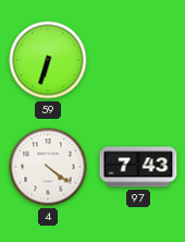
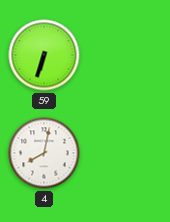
4: 4:21 -> 8:02
97: 7:43 -> none
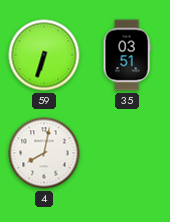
35: none -> 03:51
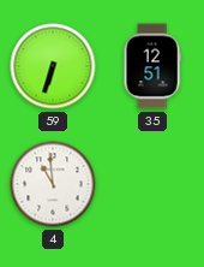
35: 03:51 -> 12:51
4: 8:02 -> 10:59
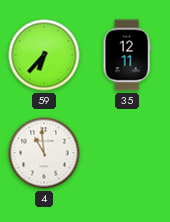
59: 6:33 -> 6:37
35: 12:51 -> 12:11
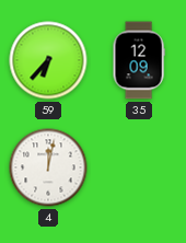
35: 12:11 -> 12:09
4: 10:59 -> 12:02
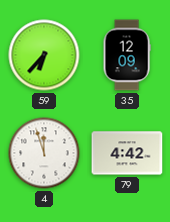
4: 12:02 -> 11:57
79: none -> 4:42
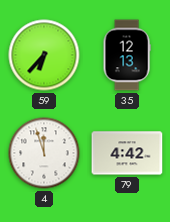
35: 12:09 -> 12:13
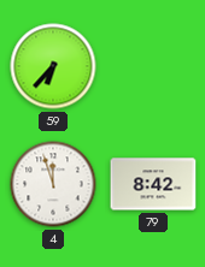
35: 12:13 -> none
79: 4:42 -> 8:42
